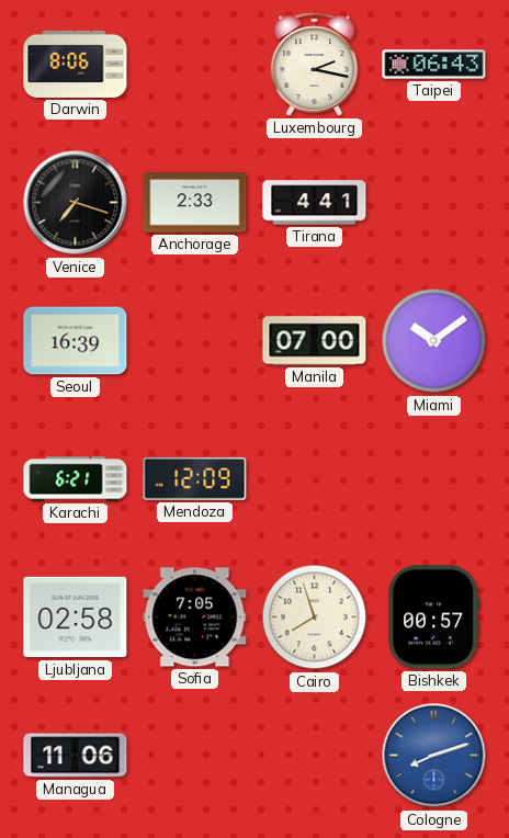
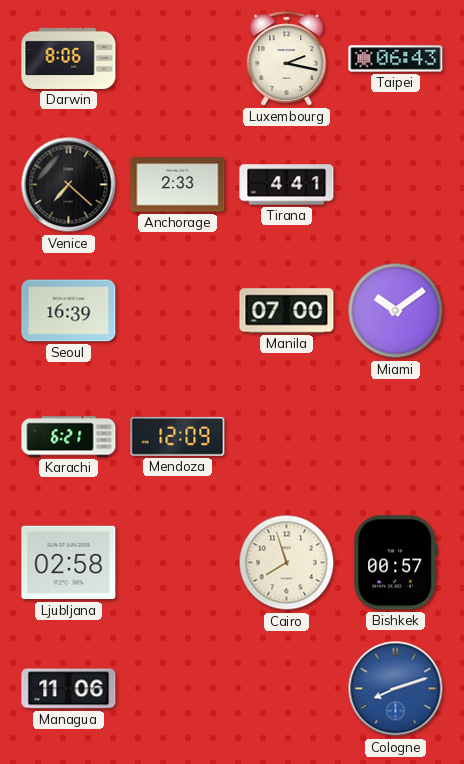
Venice: 7:18 -> 7:22
Sofia: 7:05 -> none
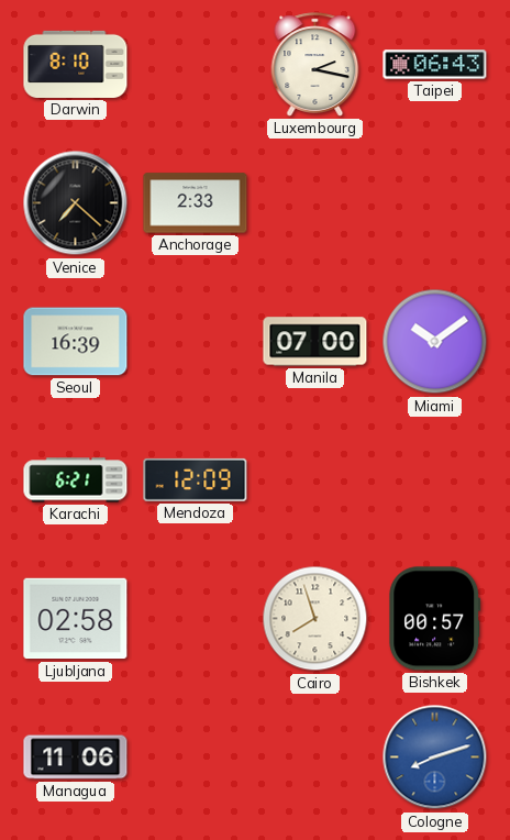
Darwin: 8:06 -> 8:10
Tirana: 4:41 -> none
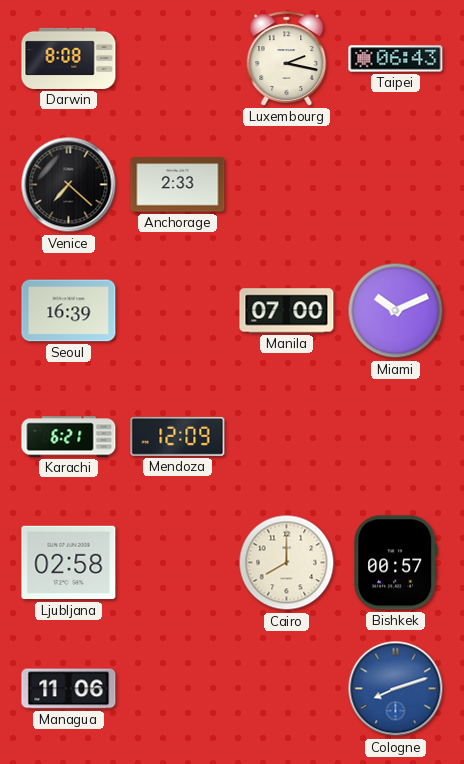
Darwin: 8:10 -> 8:08
Miami: 10:09 -> 10:11
Cairo: 7:57 -> 8:00
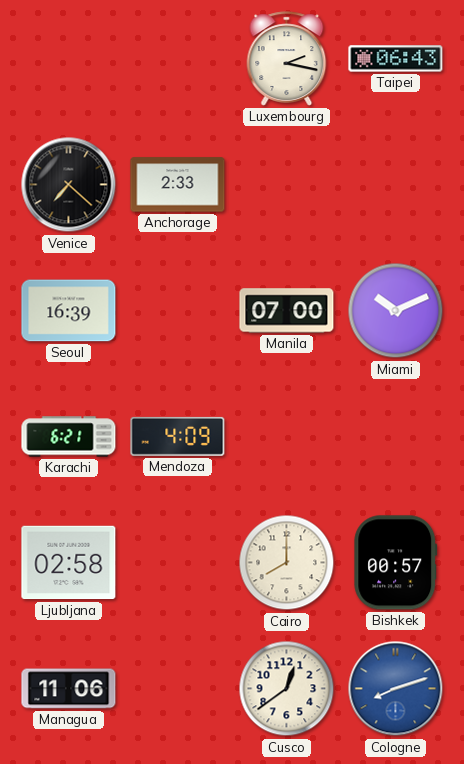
Darwin: 8:08 -> none
Mendoza: 12:09 -> 4:09
Cusco: none -> 12:39
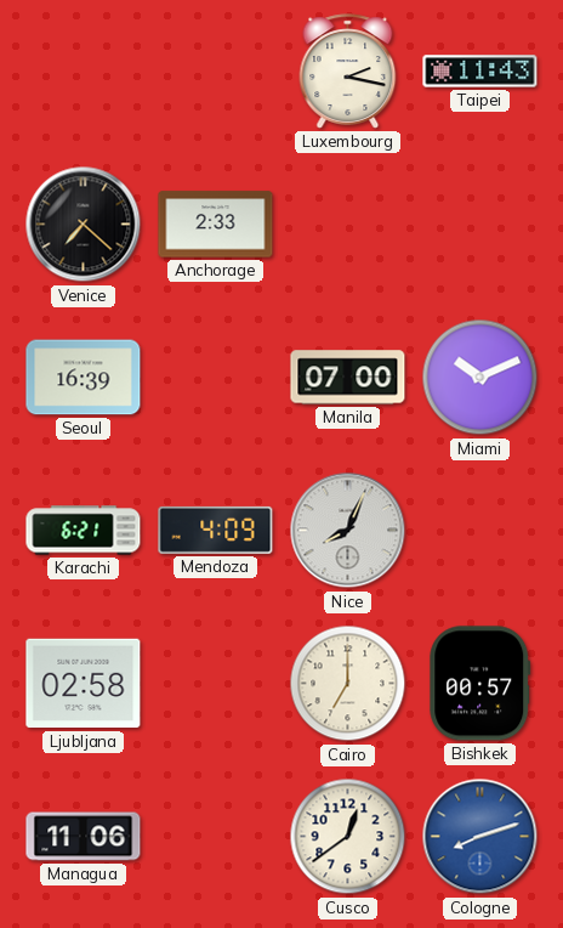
Taipei: 06:43 -> 11:43
Nice: none -> 8:04
Cairo: 8:00 -> 7:00
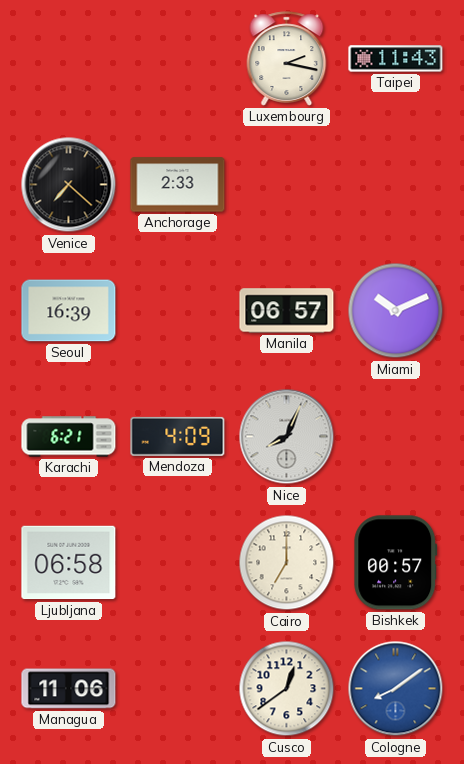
Manila: 07:00 -> 06:57
Ljubljana: 02:58 -> 06:58
Cologne: 8:12 -> 8:09
